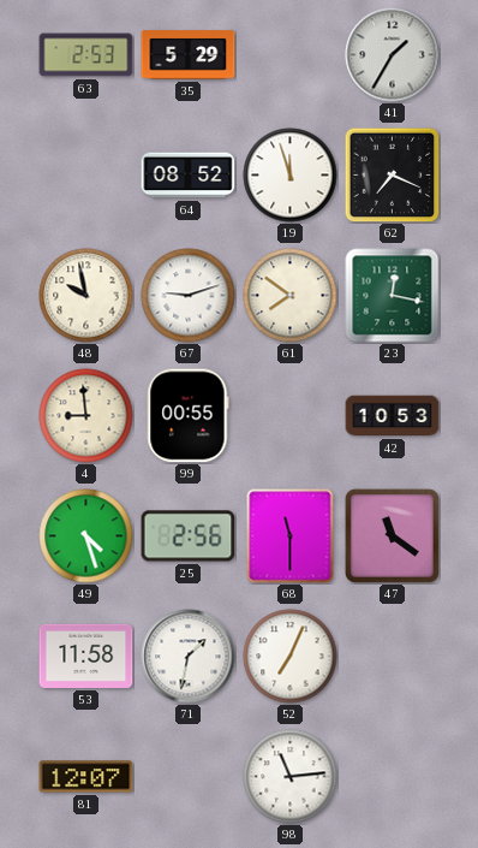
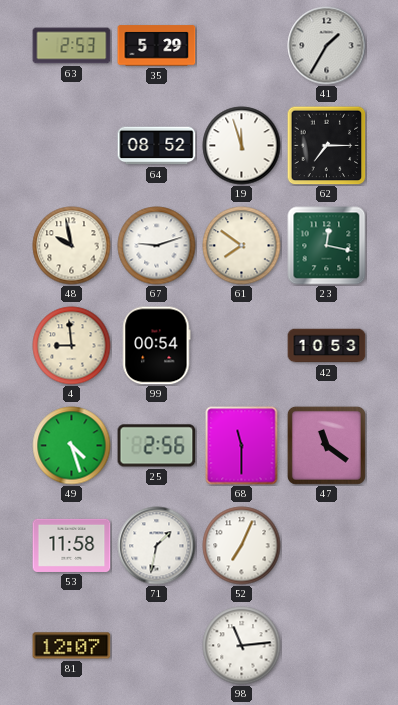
62: 7:19 -> 7:15
99: 00:55 -> 00:54
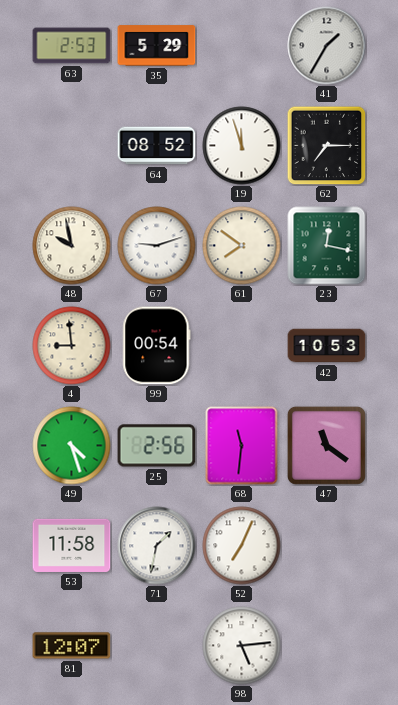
68: 11:30 -> 11:31
98: 11:14 -> 5:14
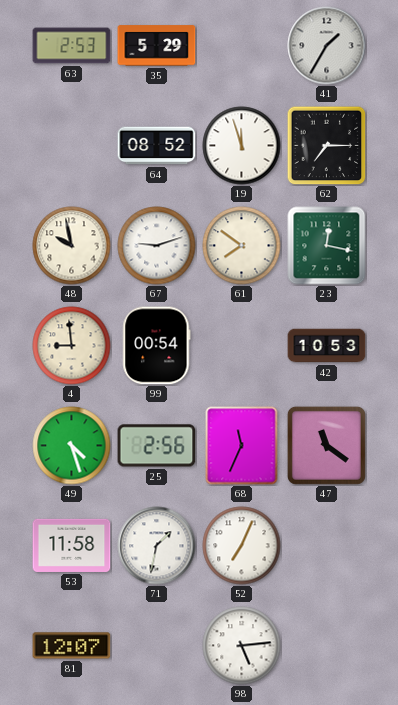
68: 11:31 -> 11:34
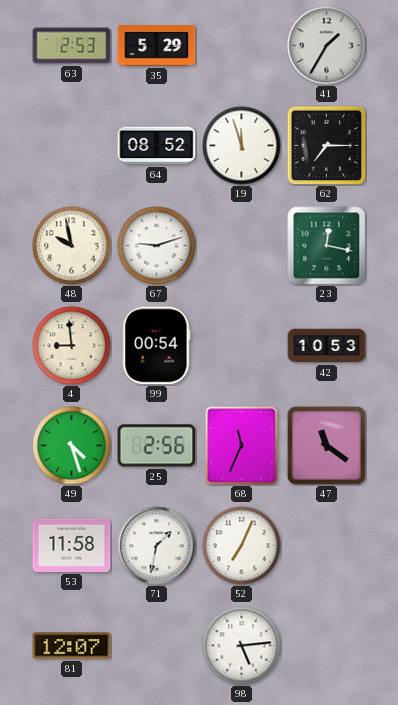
61: 7:51 -> none
